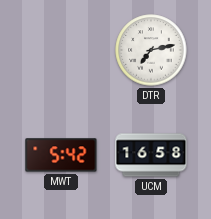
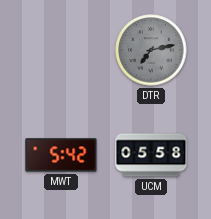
DTR dial: white -> grey
UCM: 16:58 -> 05:58
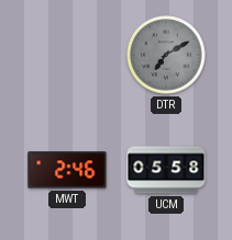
DTR: 7:13 -> 7:10
MWT: 5:42 -> 2:46
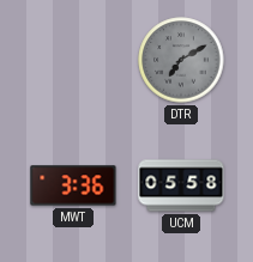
MWT: 2:46 -> 3:36
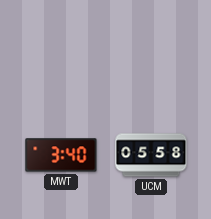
DTR: 7:10 -> none
MWT: 3:36 -> 3:40
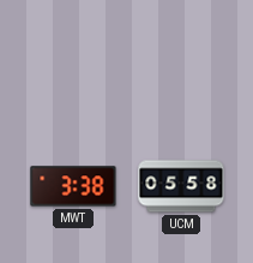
MWT: 3:40 -> 3:38
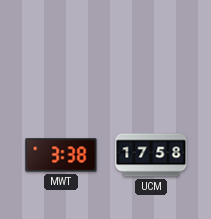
UCM: 05:58 -> 17:58
